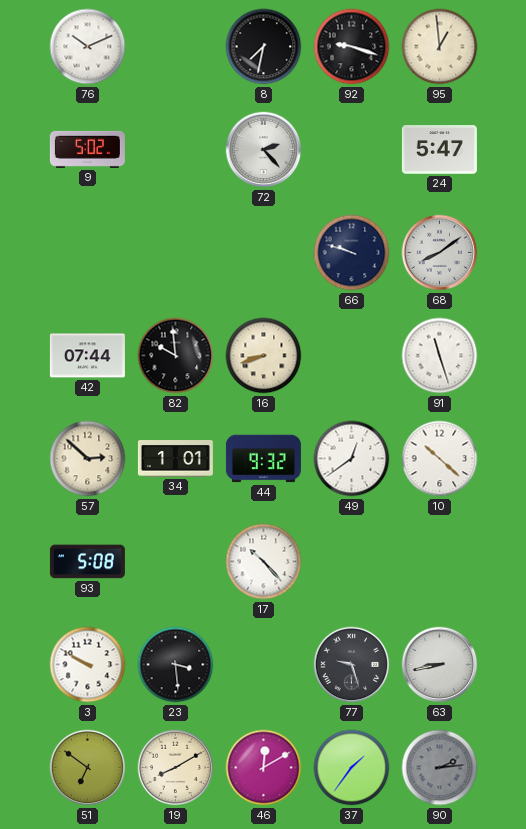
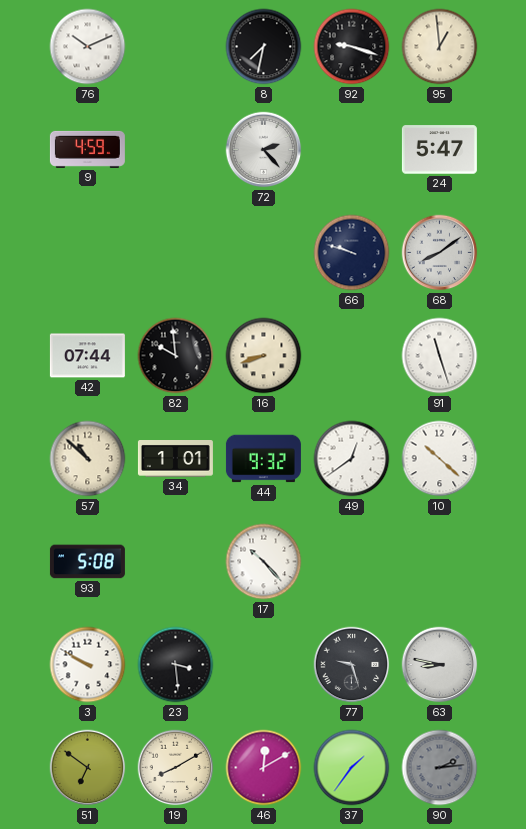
9: 5:02 -> 4:59
57: 2:52 -> 10:52
63: 8:43 -> 8:47
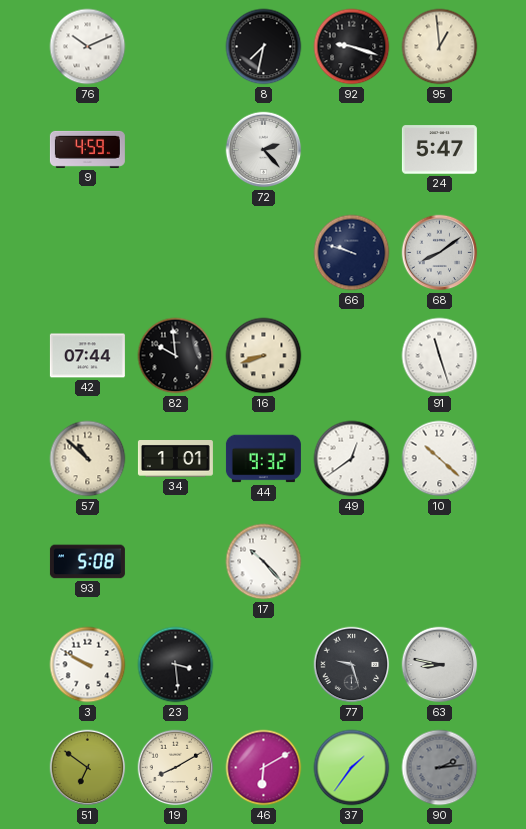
46: 12:10 -> 6:10
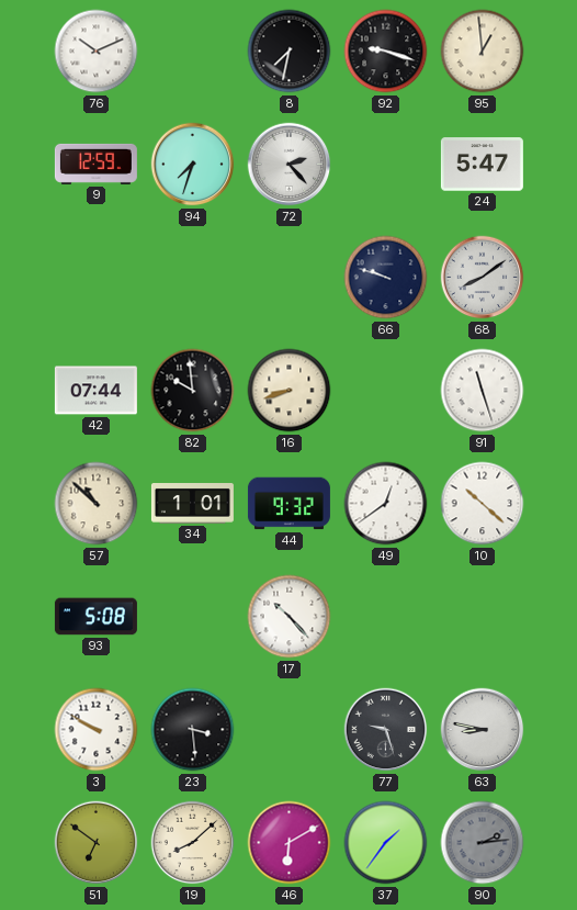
9: 4:59 -> 12:59
94: none -> 7:33
19: 8:10 -> 8:08
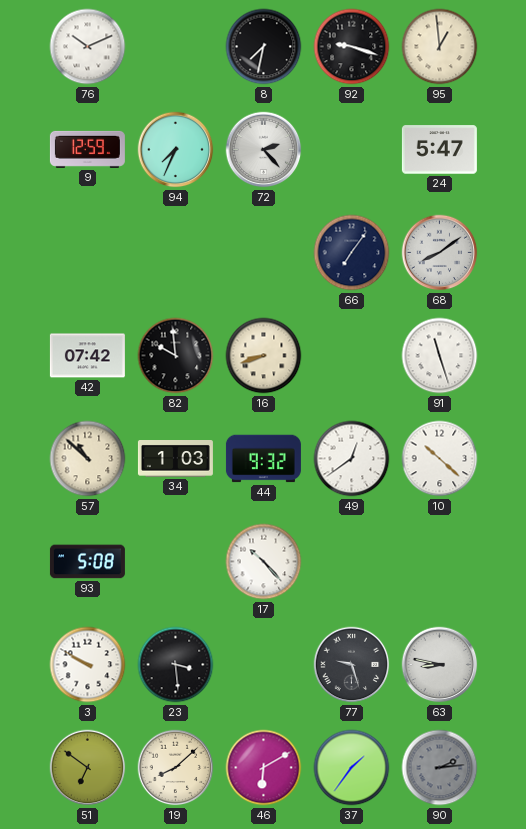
94: 7:33 -> 7:34
66: 9:48 -> 7:06
42: 07:44 -> 07:42
34: 1:01 -> 1:03
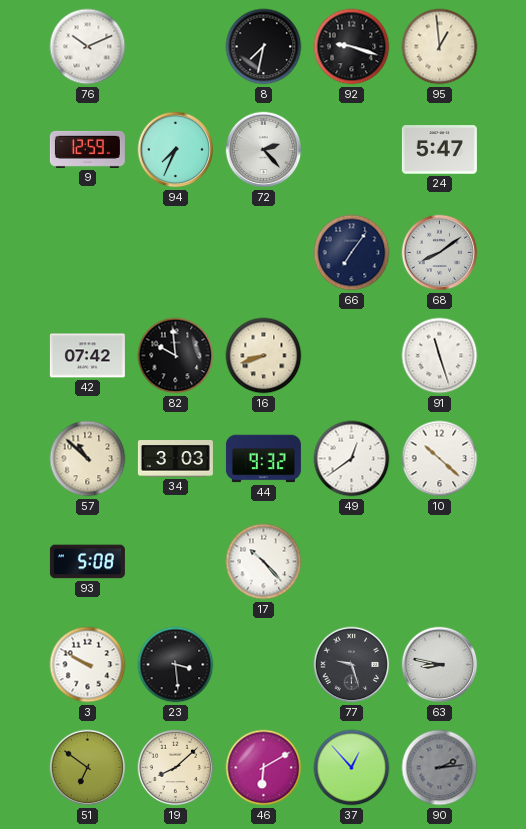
34: 1:03 -> 3:03
37: 1:36 -> 12:53
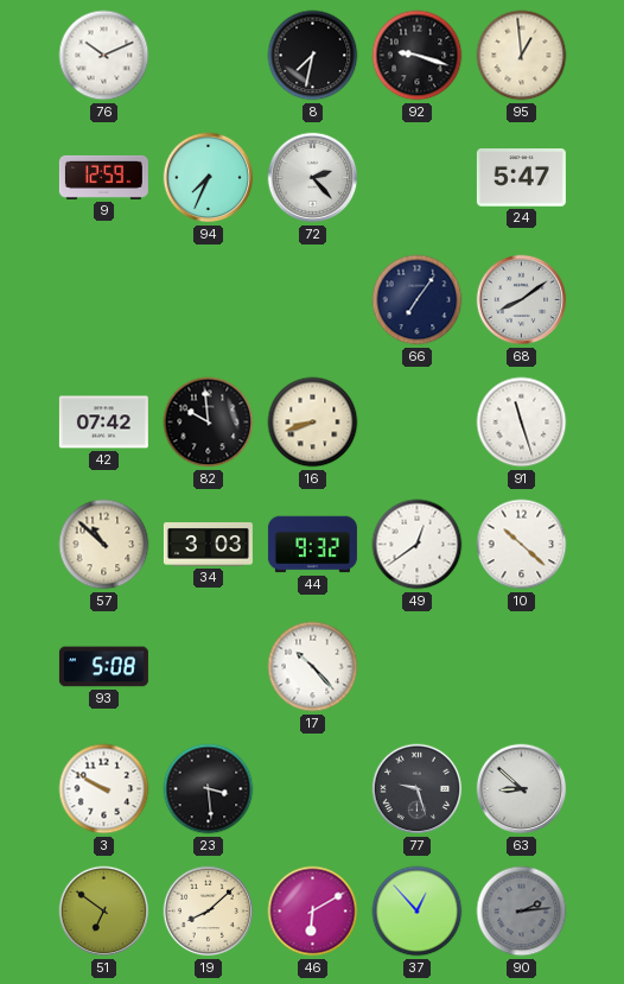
63: 8:47 -> 8:52
